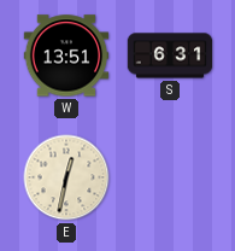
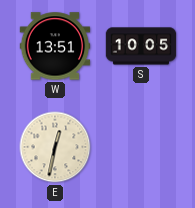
S: 6:31 -> 10:05
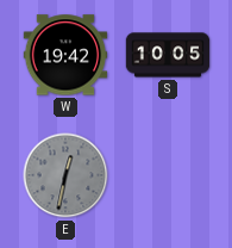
W: 13:51 -> 19:42
E dial: cream -> grey
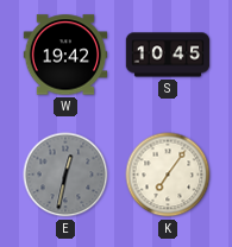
S: 10:05 -> 10:45
K: none -> 7:06
